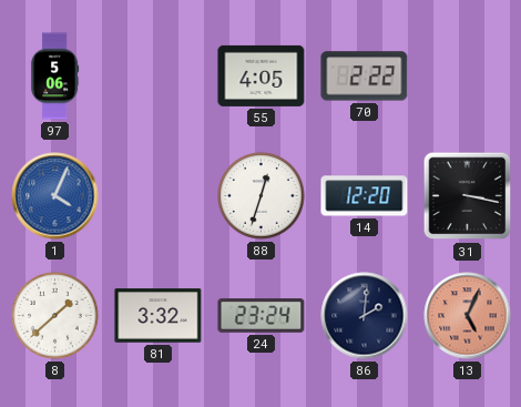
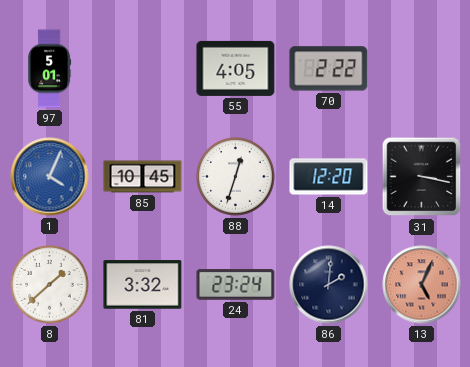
97: 5:06 -> 5:01
85: none -> 10:45
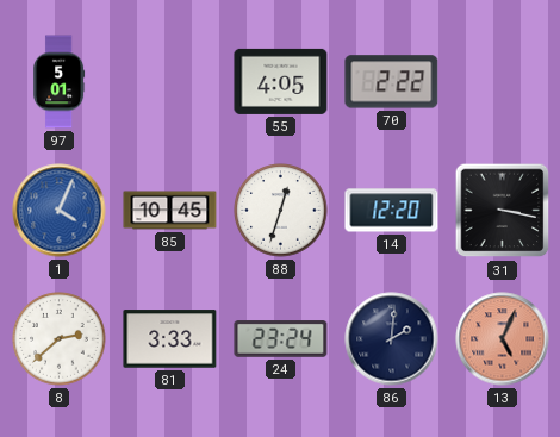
8: 1:38 -> 2:38
81: 3:32 -> 3:33
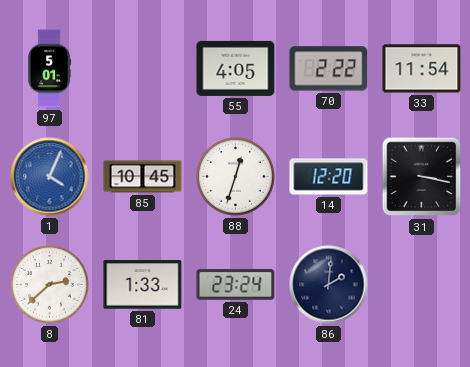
33: none -> 11:54
81: 3:33 -> 1:33
13: 5:04 -> none
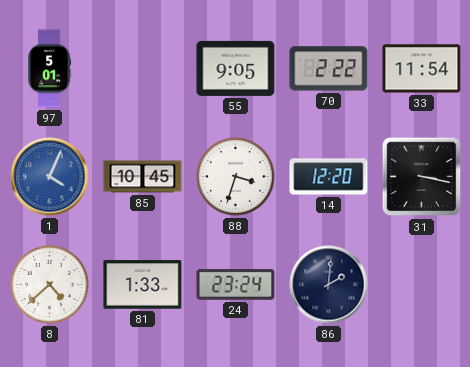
55: 4:05 -> 9:05
88: 12:33 -> 3:33
8: 2:38 -> 4:38
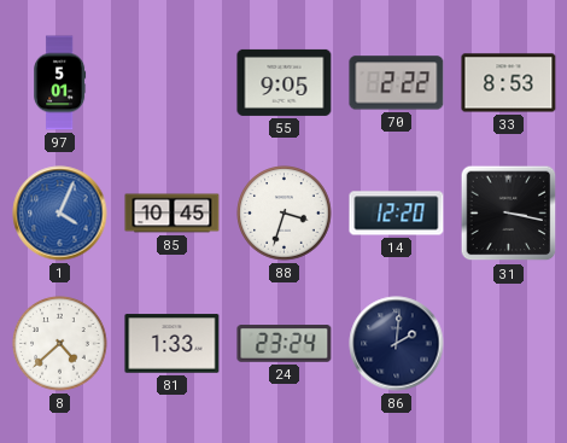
33: 11:54 -> 8:53
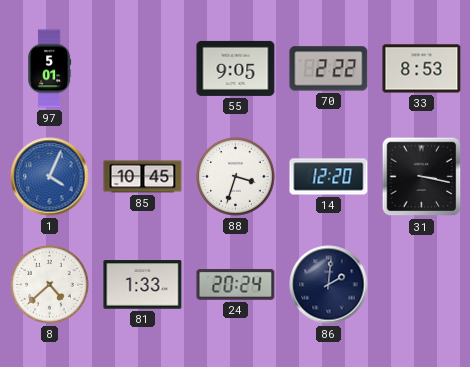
24: 23:24 -> 20:24
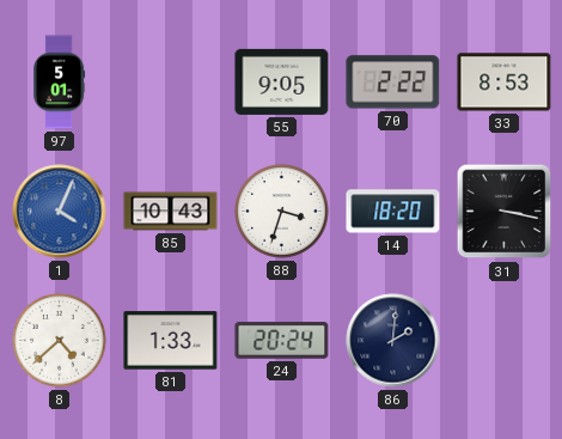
85: 10:45 -> 10:43
14: 12:20 -> 18:20
